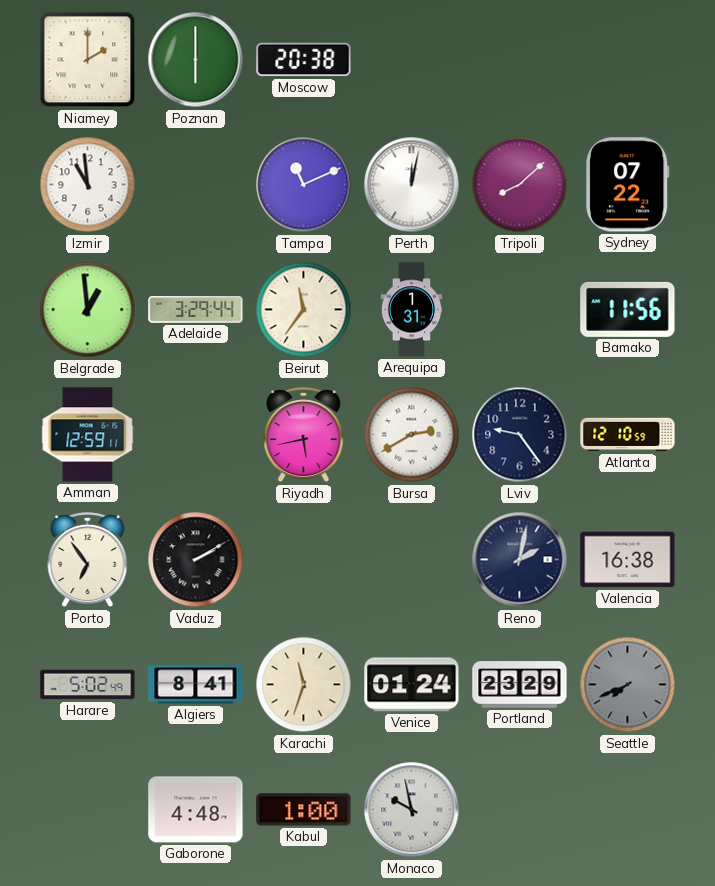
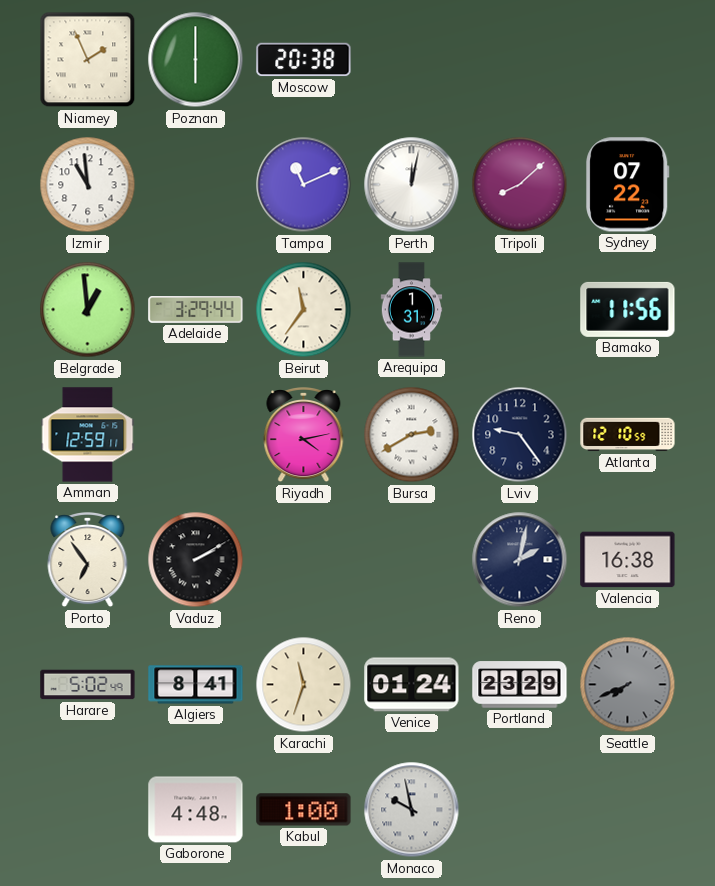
Niamey: 2:00 -> 1:56
Riyadh: 5:43 -> 4:13
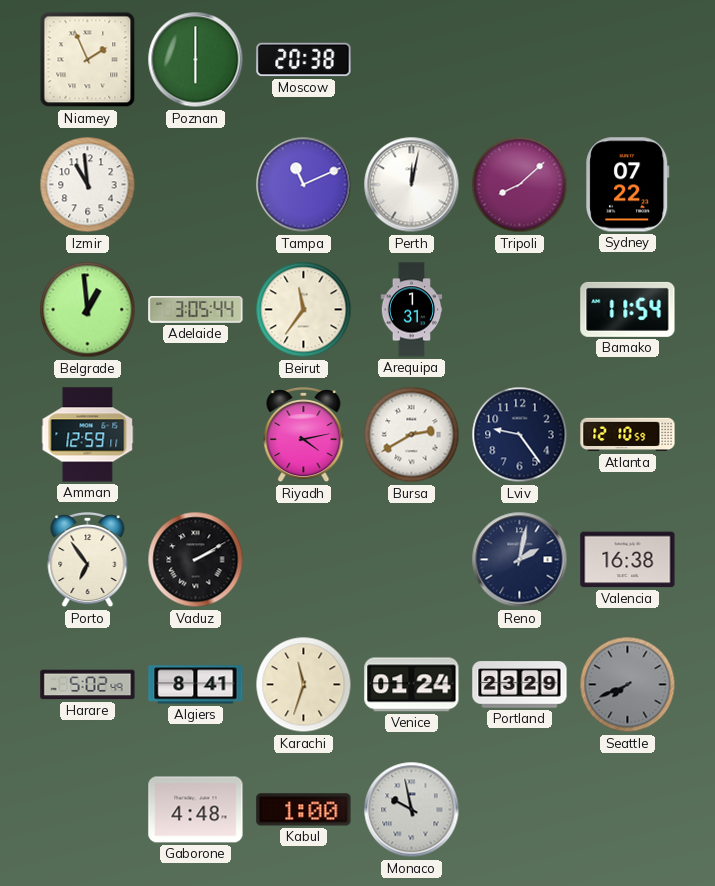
Adelaide: 3:29 -> 3:05
Bamako: 11:56 -> 11:54
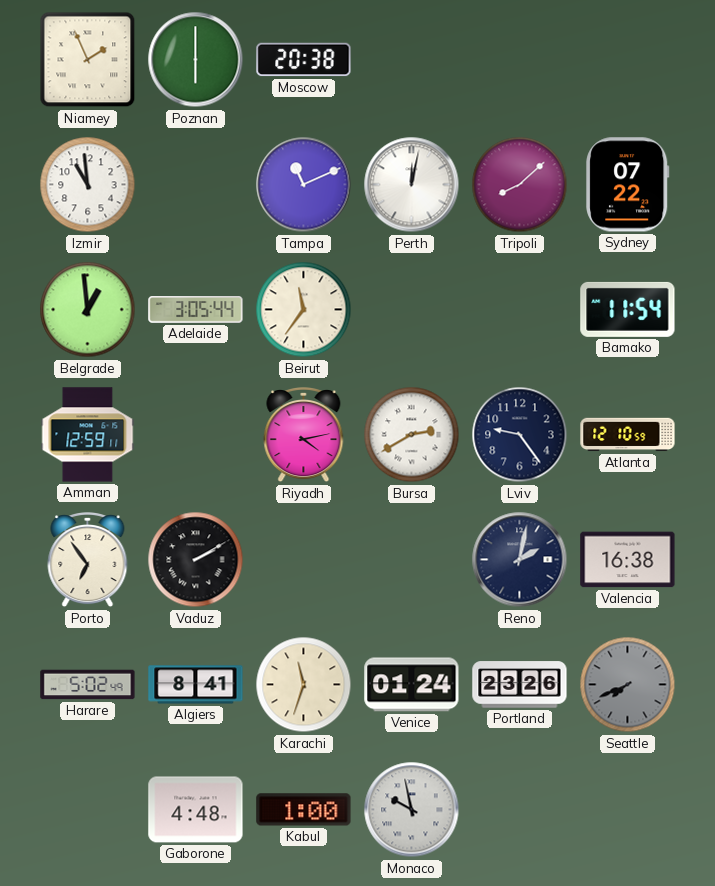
Arequipa: 1:31 -> none
Portland: 23:29 -> 23:26
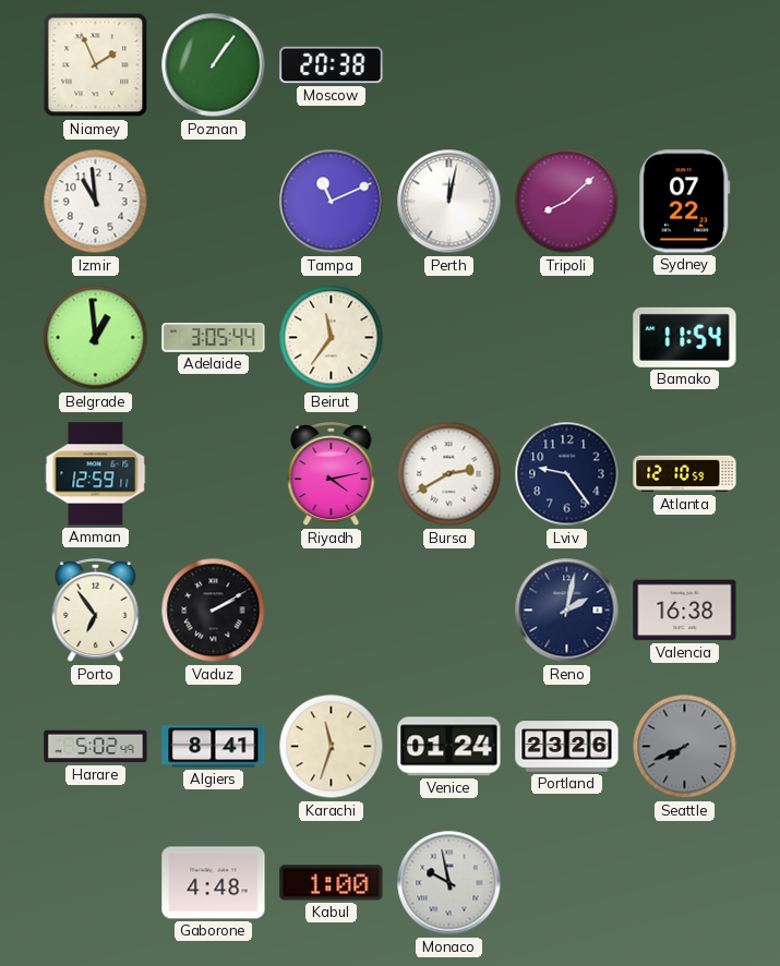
Poznan: 6:00 -> 1:06
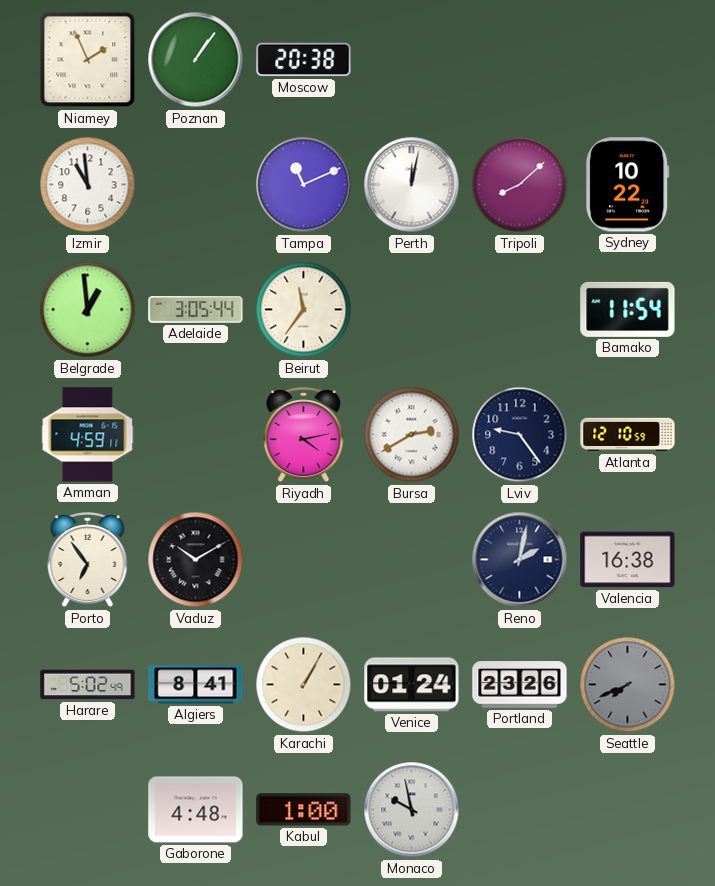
Sydney: 07:22 -> 10:22
Amman: 12:59 -> 4:59
Vaduz: 2:10 -> 10:10
Karachi: 11:33 -> 1:05
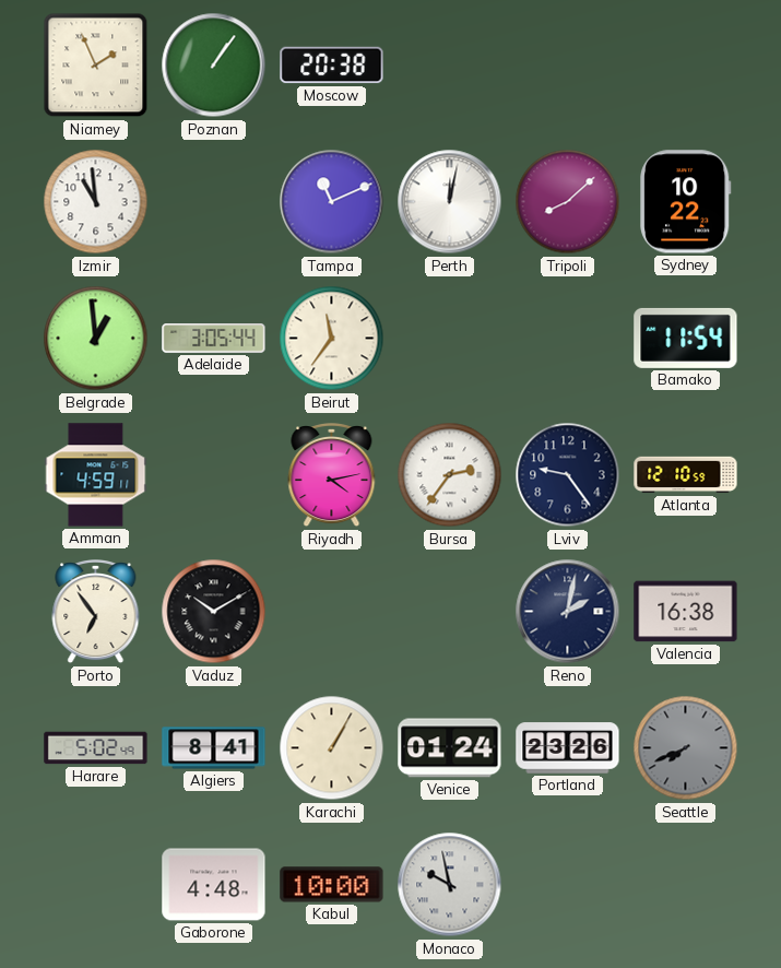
Bursa: 2:40 -> 2:36
Kabul: 1:00 -> 10:00
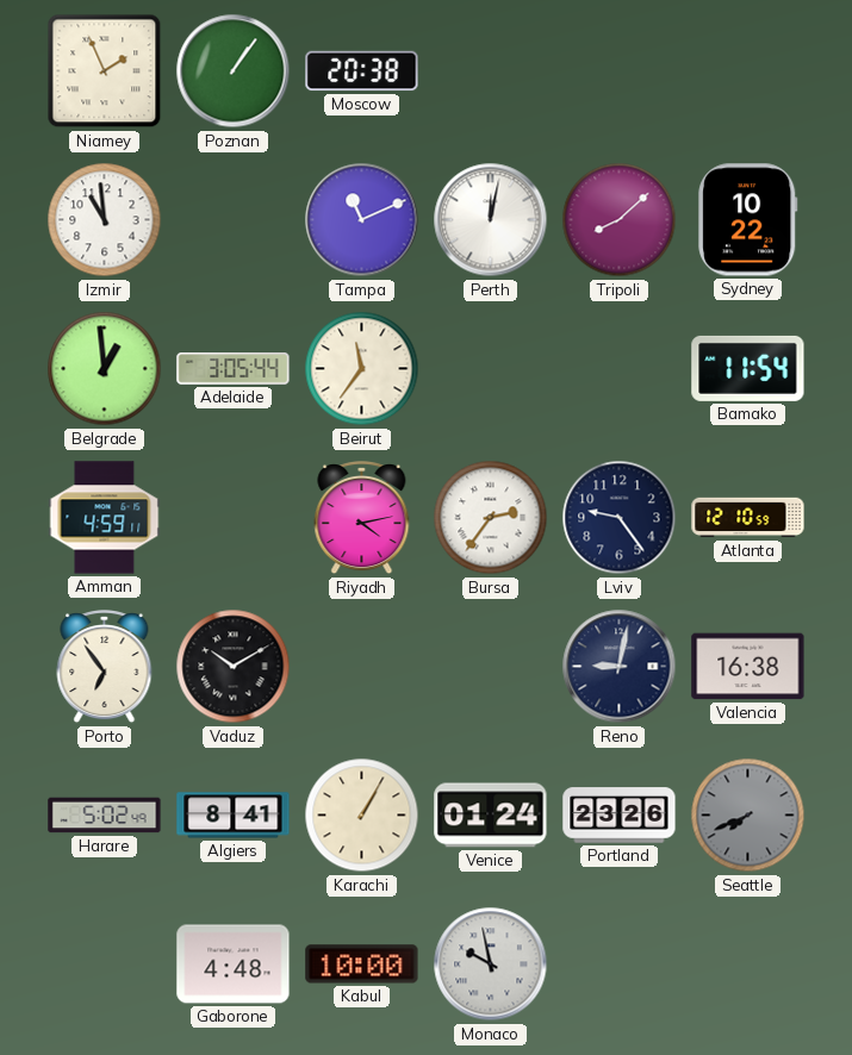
Reno: 2:02 -> 9:02
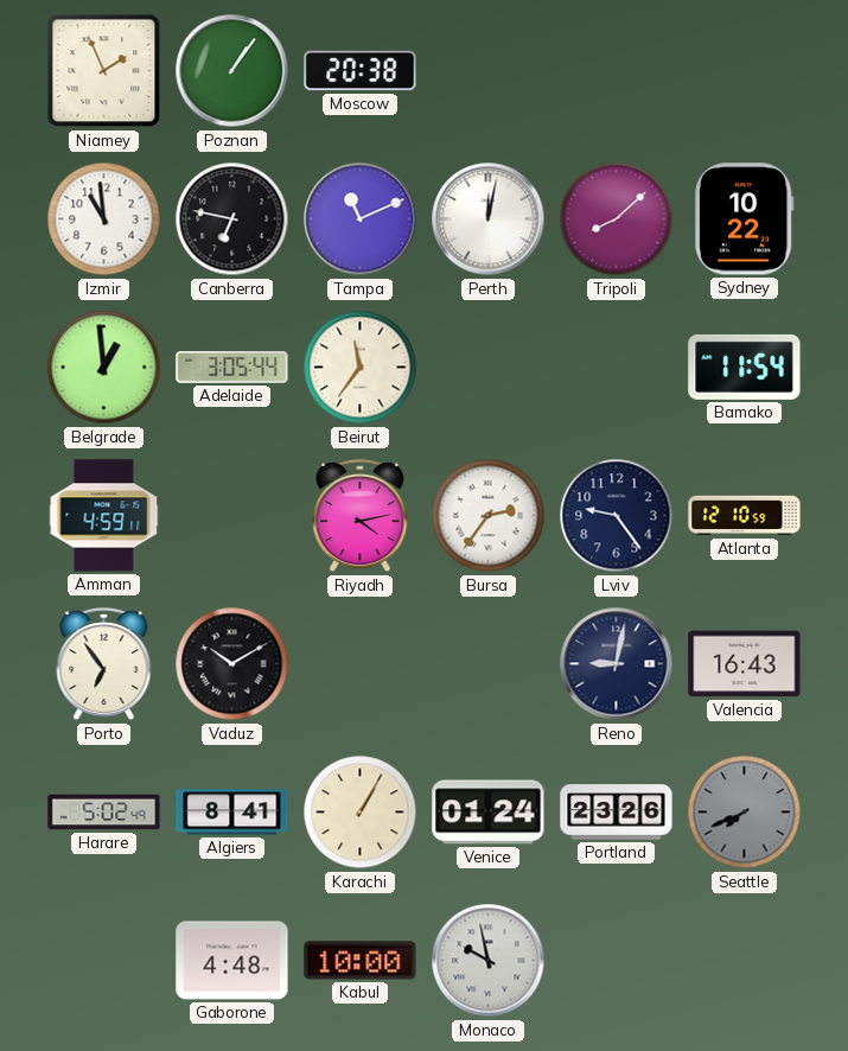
Canberra: none -> 6:47
Valencia: 16:38 -> 16:43
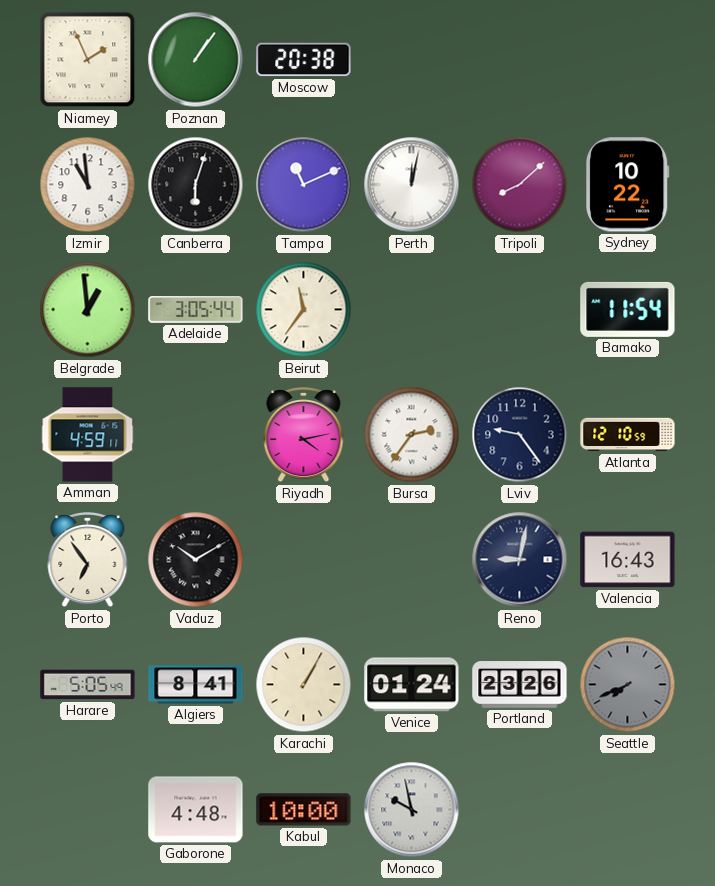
Canberra: 6:47 -> 6:03
Harare: 5:02 -> 5:05
